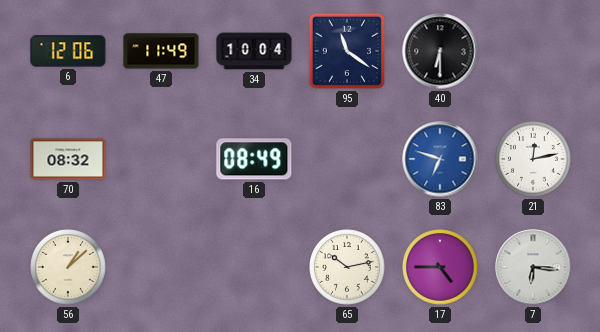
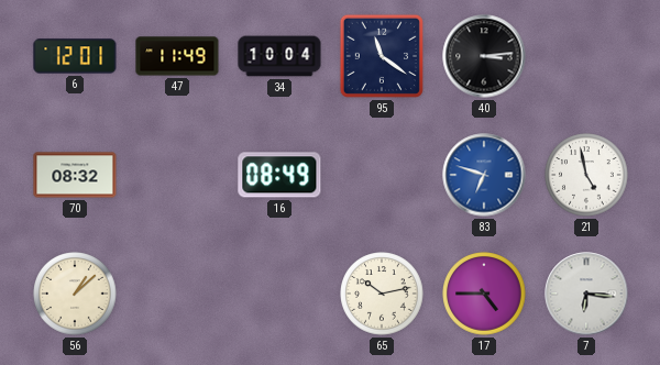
6: 12:06 -> 12:01
40: 6:30 -> 3:14
21: 12:13 -> 4:58
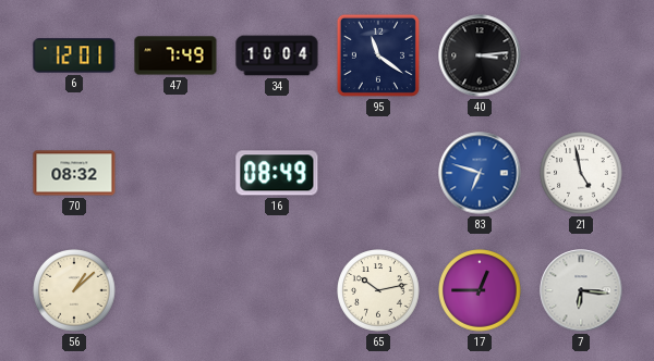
47: 11:49 -> 7:49
17: 4:45 -> 12:45
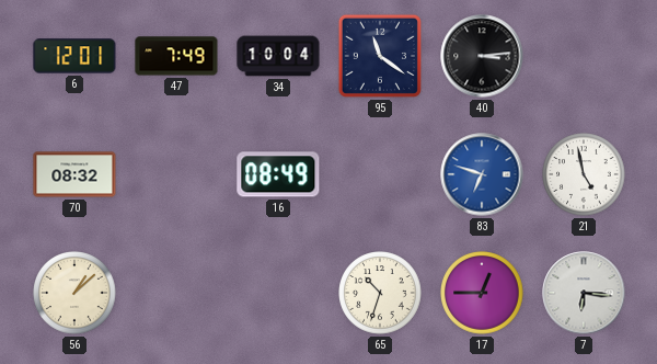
65: 10:13 -> 10:33
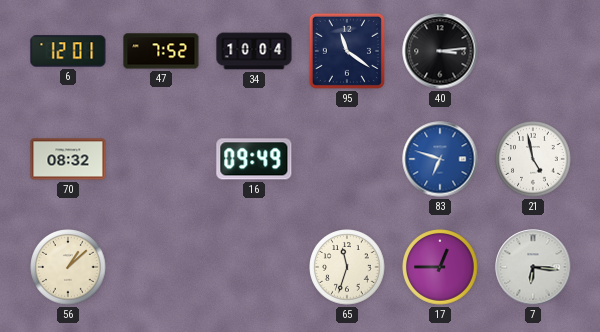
47: 7:49 -> 7:52
16: 08:49 -> 09:49
65: 10:33 -> 11:33
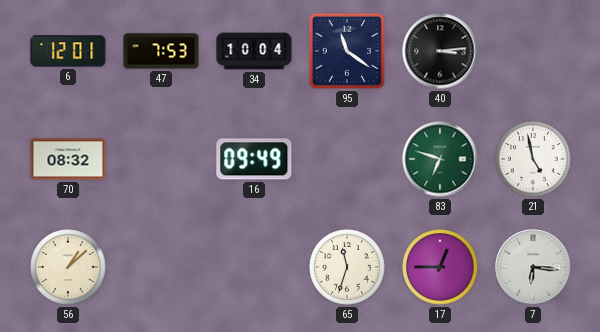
47: 7:52 -> 7:53
83 dial: blue -> green
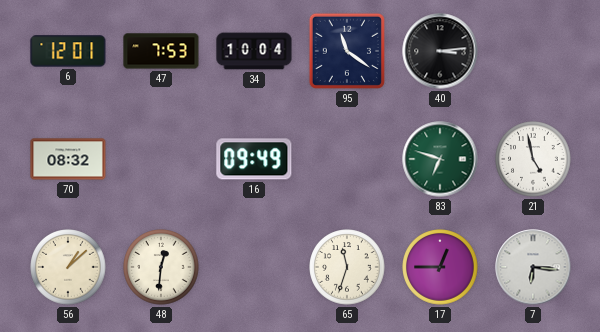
48: none -> 12:31
